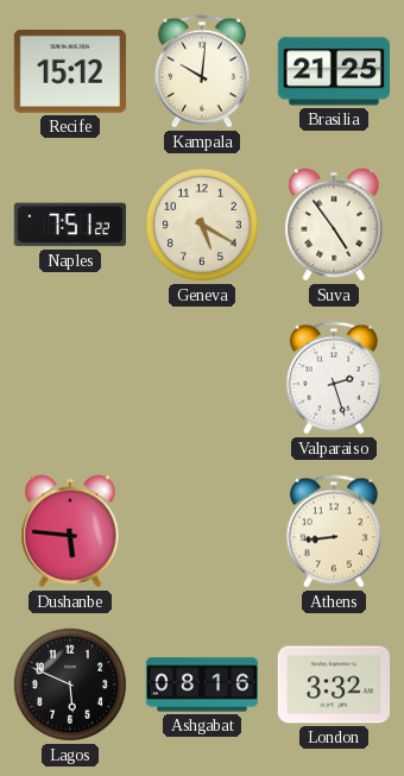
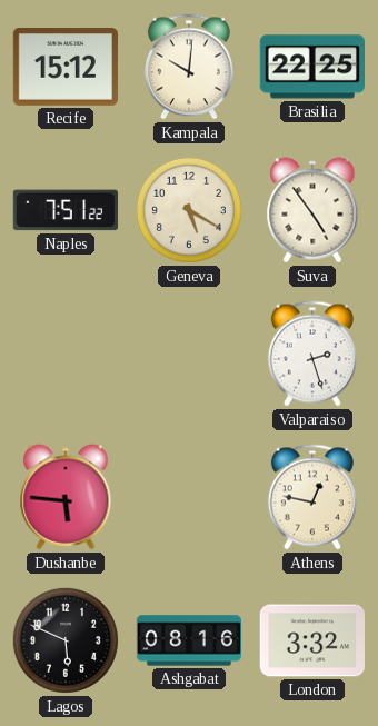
Brasilia: 21:25 -> 22:25
Athens: 8:44 -> 12:47
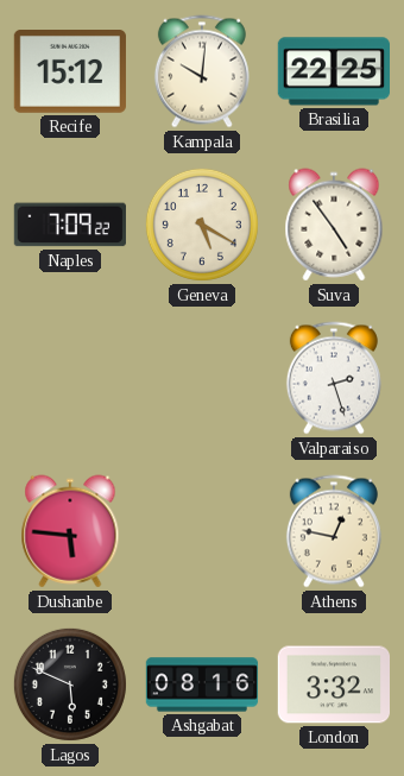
Naples: 7:51 -> 7:09
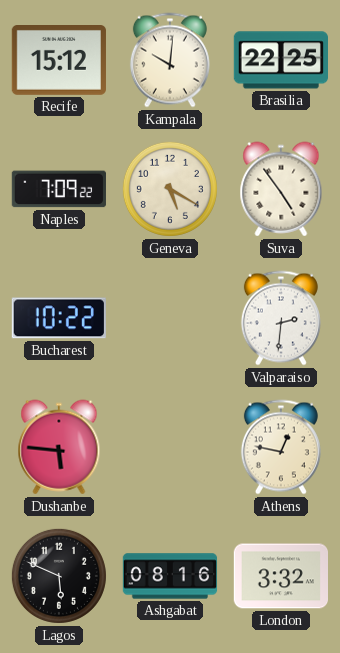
Bucharest: none -> 10:22
Valparaiso: 2:27 -> 2:31
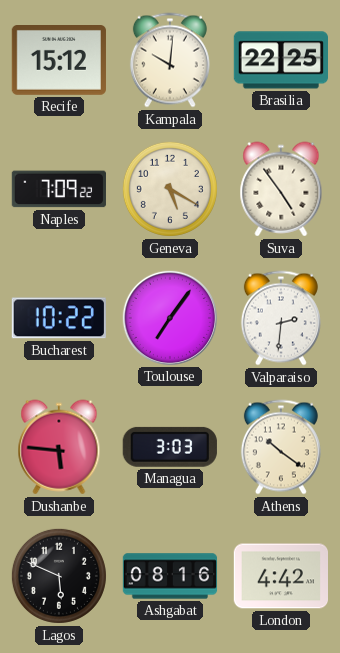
Toulouse: none -> 7:06
Managua: none -> 3:03
Athens: 12:47 -> 10:21
London: 3:32 -> 4:42
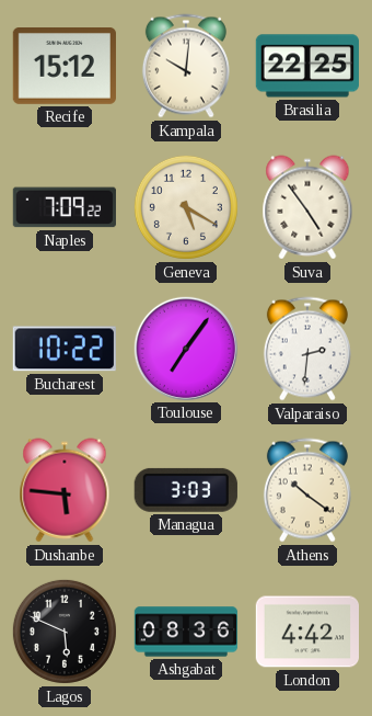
Ashgabat: 08:16 -> 08:36
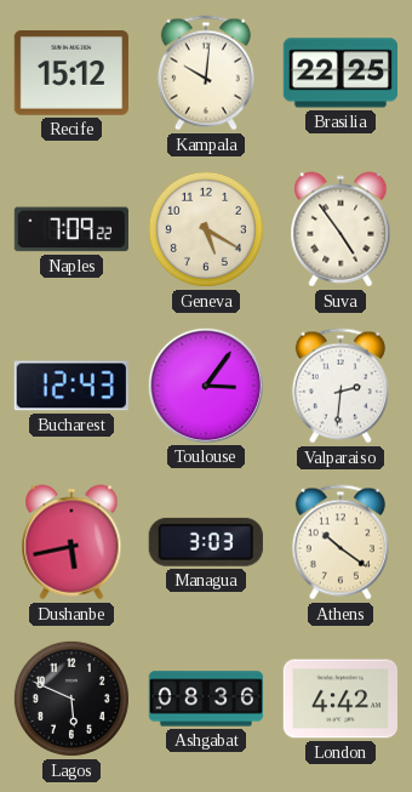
Bucharest: 10:22 -> 12:43
Toulouse: 7:06 -> 3:06
Dushanbe: 5:46 -> 5:43
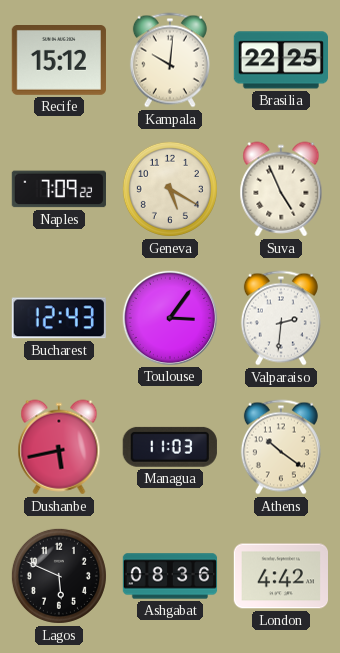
Suva: 4:54 -> 4:56
Managua: 3:03 -> 11:03
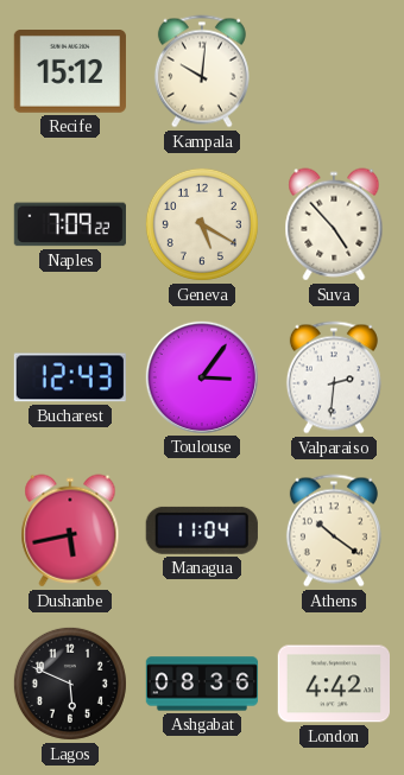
Brasilia: 22:25 -> none
Suva: 4:56 -> 4:53
Managua: 11:03 -> 11:04
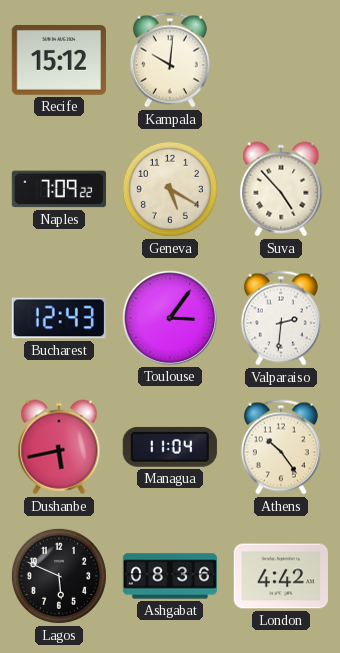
Athens: 10:21 -> 10:24
